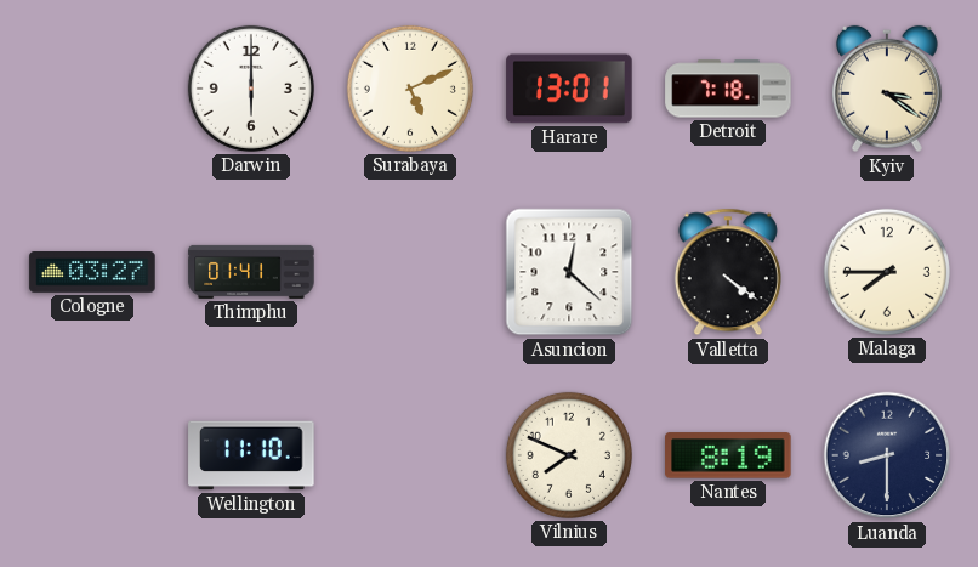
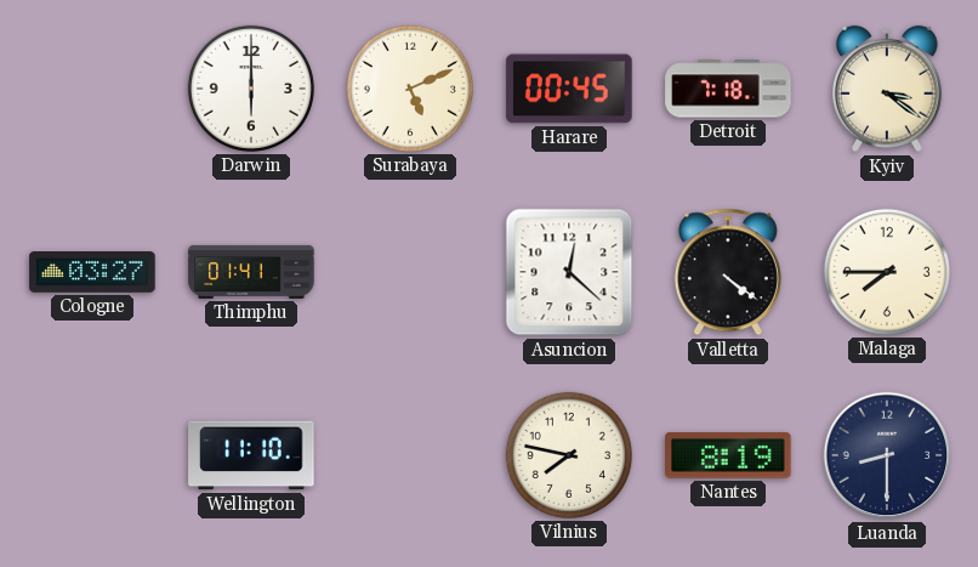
Harare: 13:01 -> 00:45
Vilnius: 7:49 -> 7:47
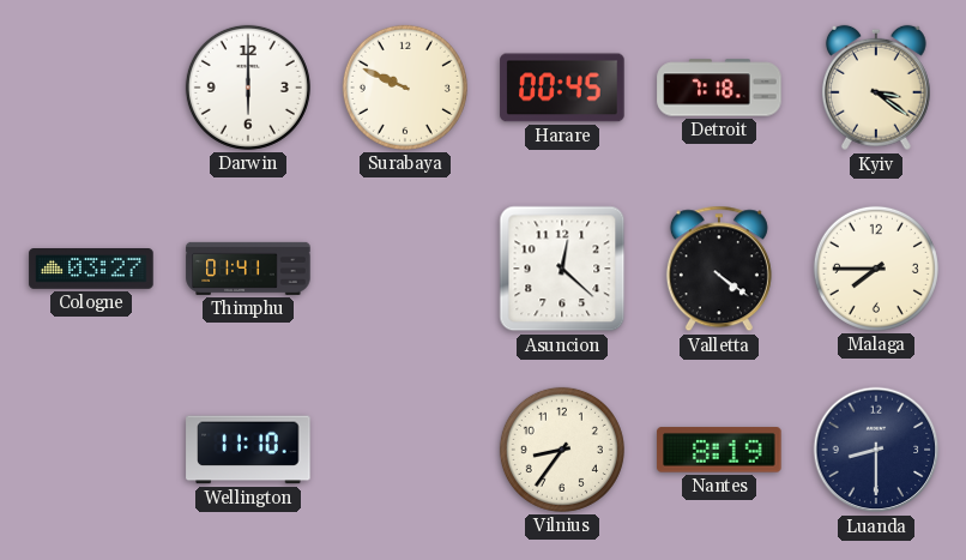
Surabaya: 5:11 -> 9:49
Vilnius: 7:47 -> 8:36
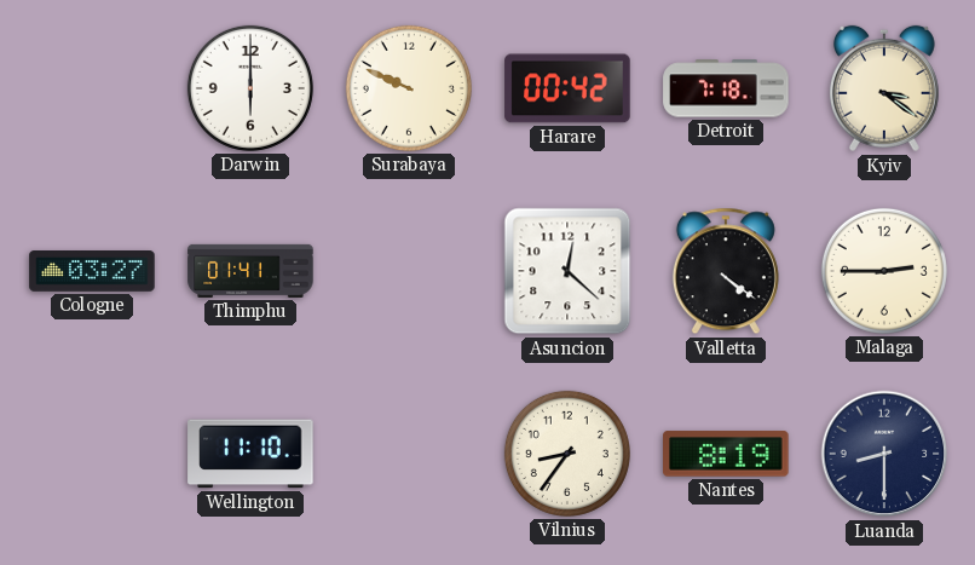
Harare: 00:45 -> 00:42
Malaga: 7:45 -> 2:45
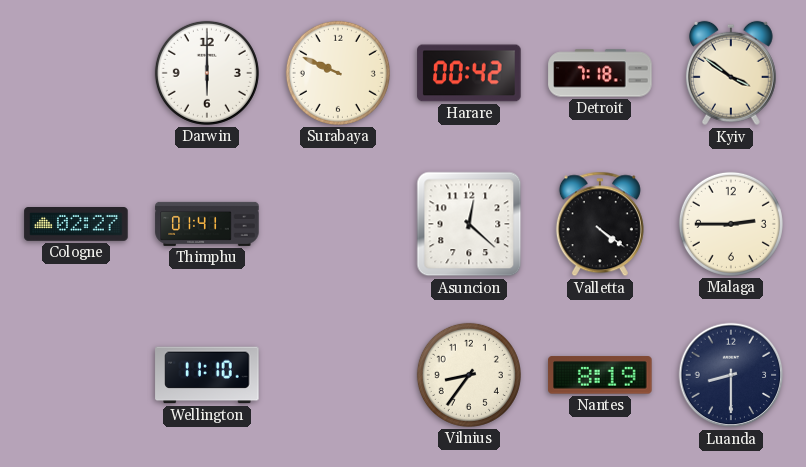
Kyiv: 3:21 -> 3:51
Cologne: 03:27 -> 02:27
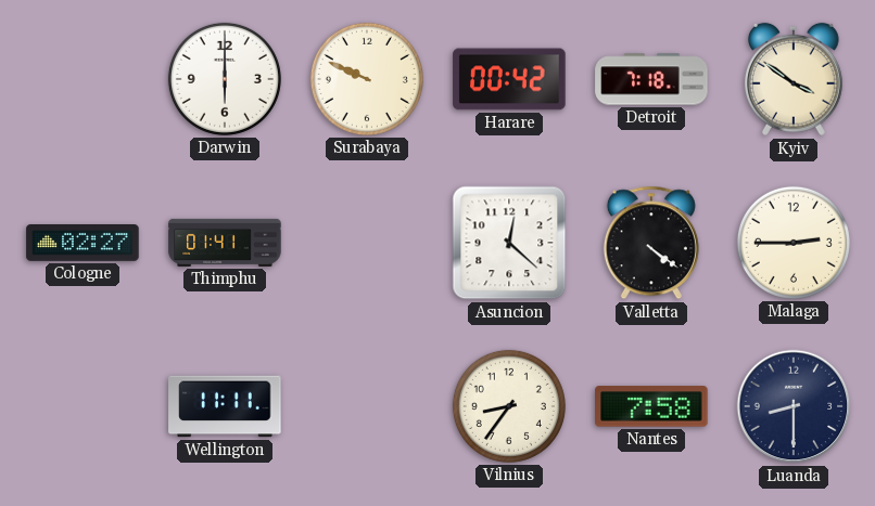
Wellington: 11:10 -> 11:11
Nantes: 8:19 -> 7:58
